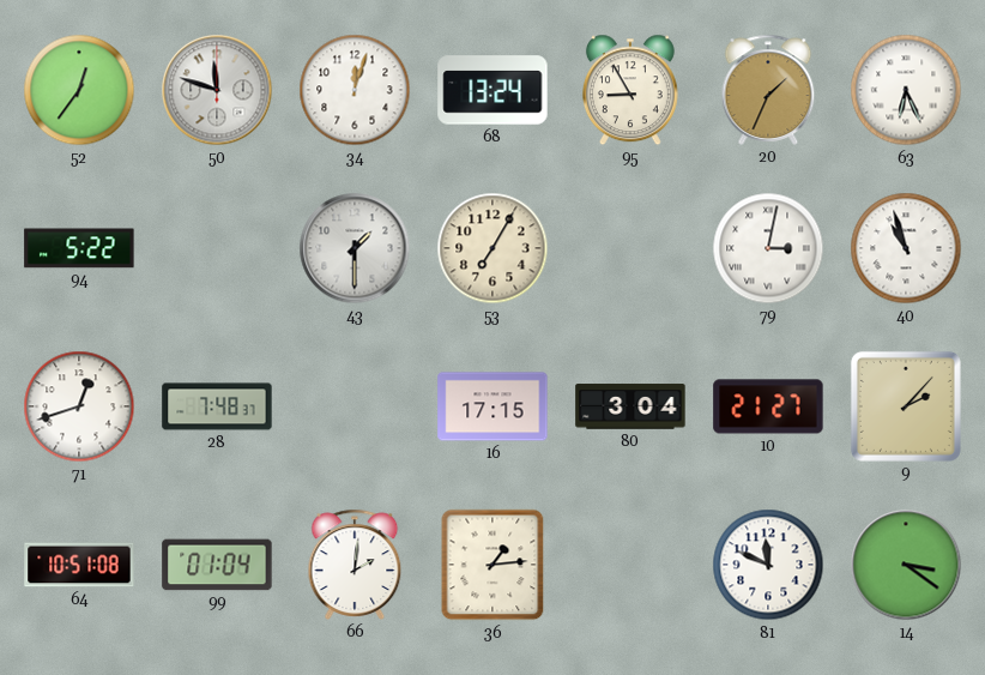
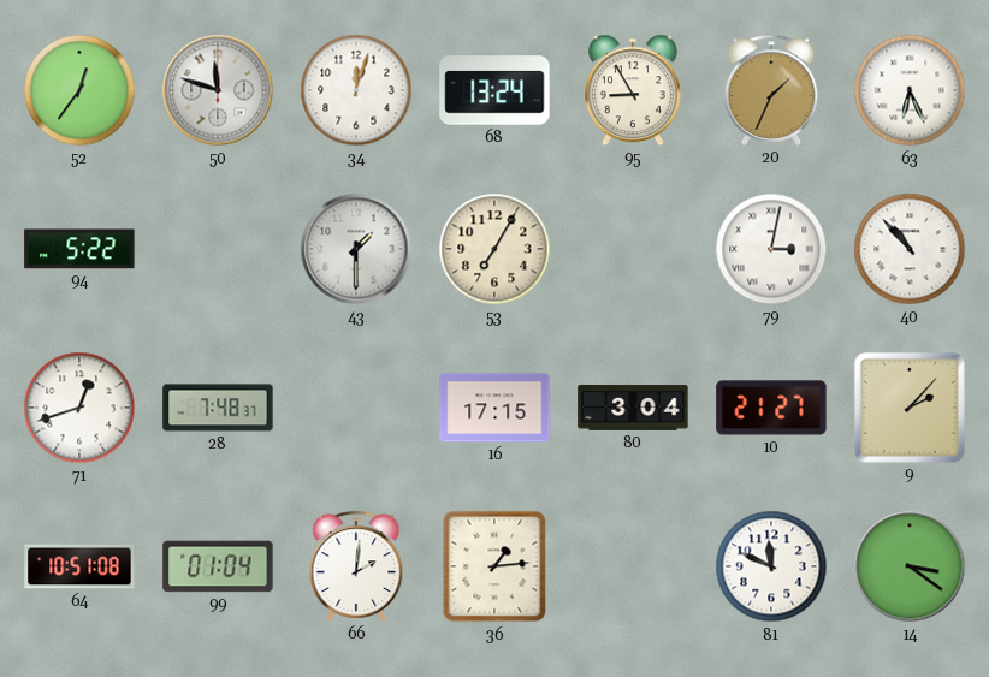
40: 10:57 -> 10:53
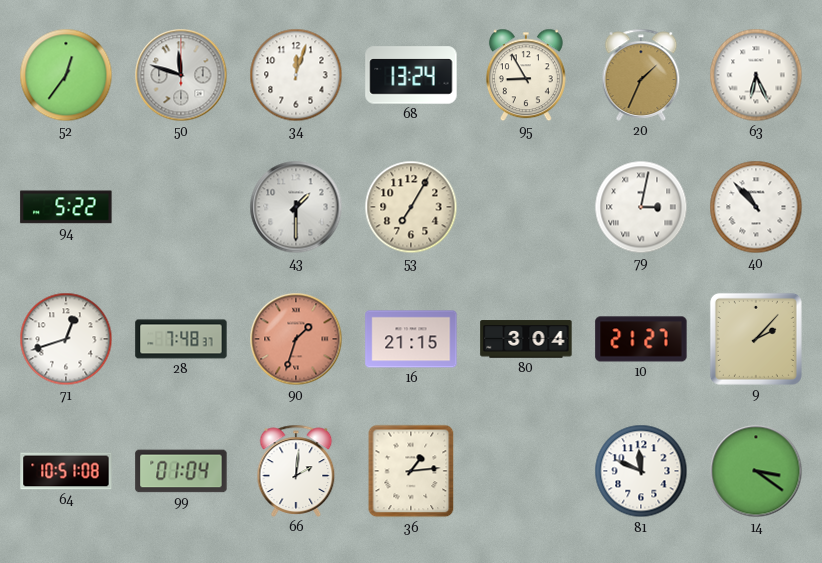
90: none -> 1:33
16: 17:15 -> 21:15
